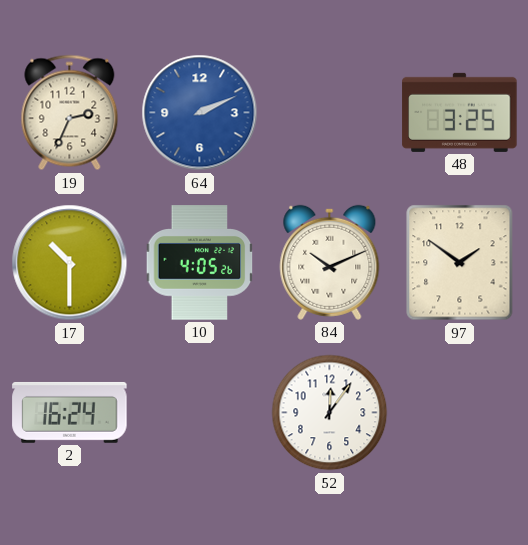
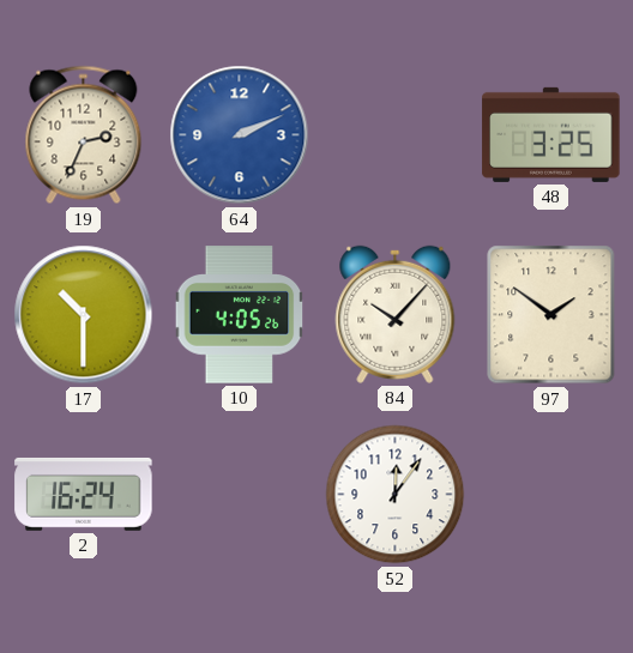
84: 10:11 -> 10:07
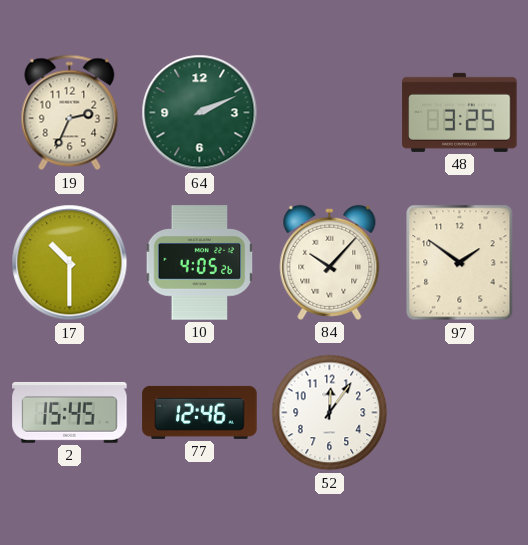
64 dial: blue -> green
2: 16:24 -> 15:45
77: none -> 12:46
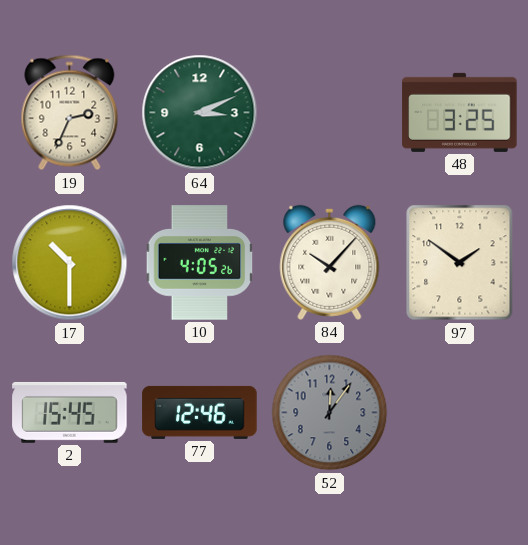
64: 2:11 -> 3:11
52 dial: white -> grey
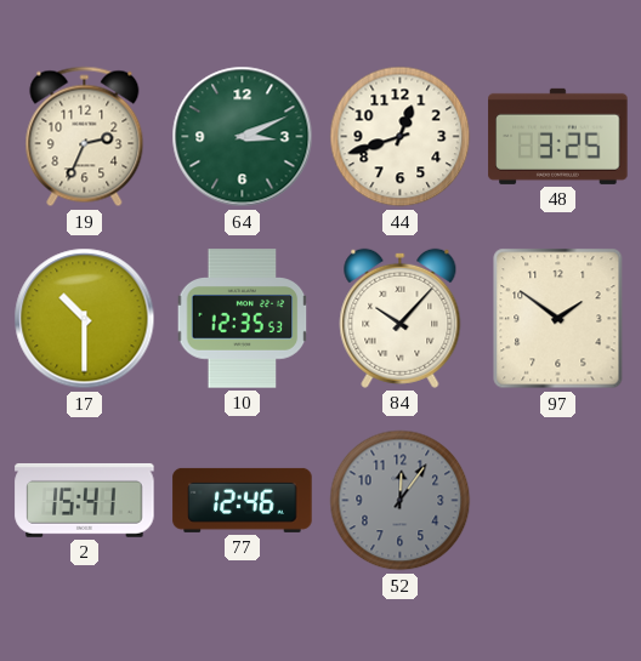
44: none -> 12:42
10: 4:05 -> 12:35
2: 15:45 -> 15:41
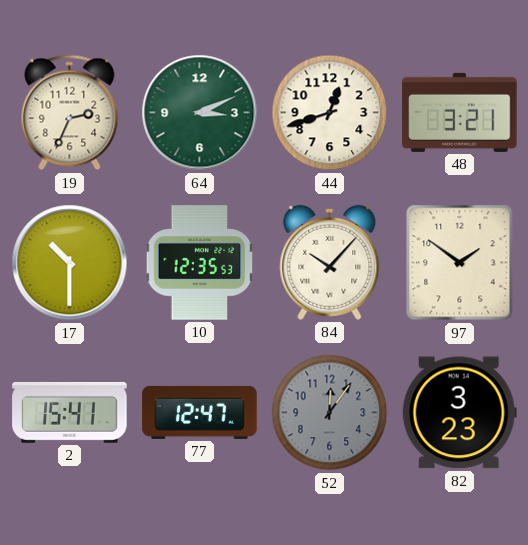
48: 3:25 -> 3:21
77: 12:46 -> 12:47
82: none -> 3:23
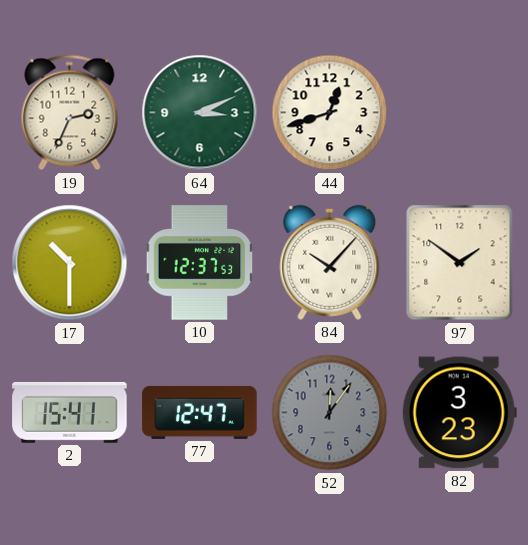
48: 3:21 -> none
10: 12:35 -> 12:37
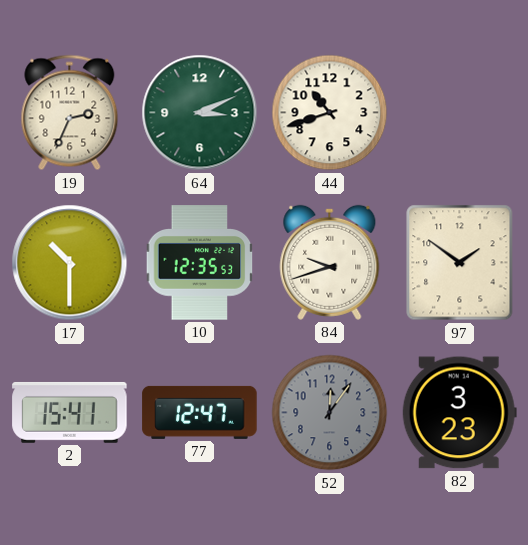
44: 12:42 -> 10:42
10: 12:37 -> 12:35
84: 10:07 -> 9:42
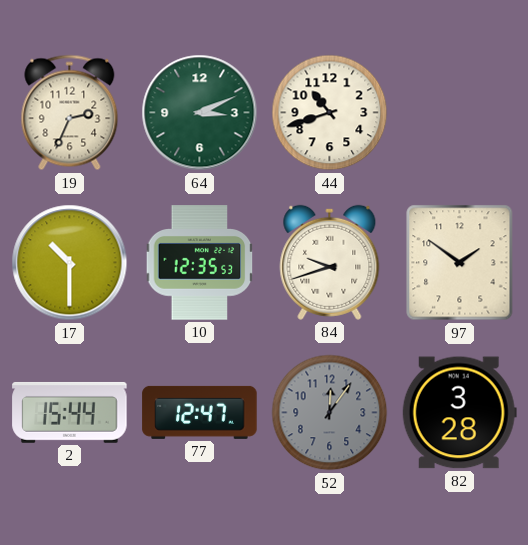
2: 15:41 -> 15:44
82: 3:23 -> 3:28
